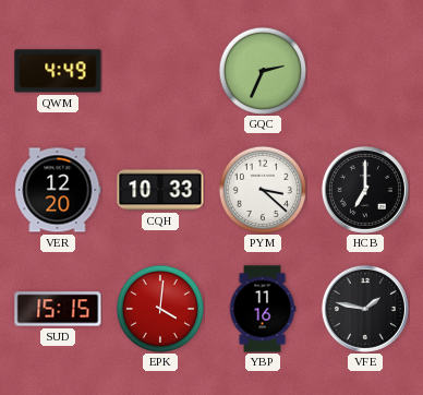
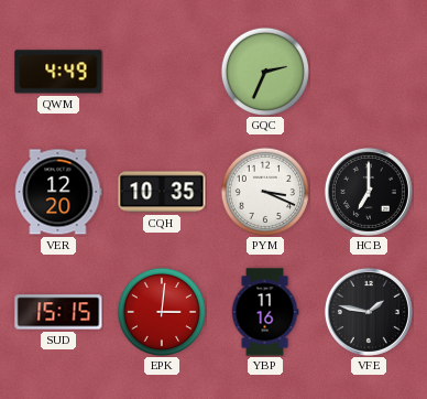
CQH: 10:33 -> 10:35
PYM: 3:22 -> 3:19
EPK: 4:01 -> 3:01
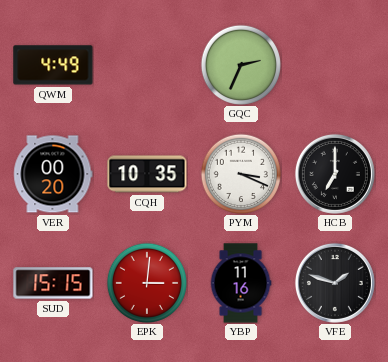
VER: 12:20 -> 00:20
VFE: 1:47 -> 1:48
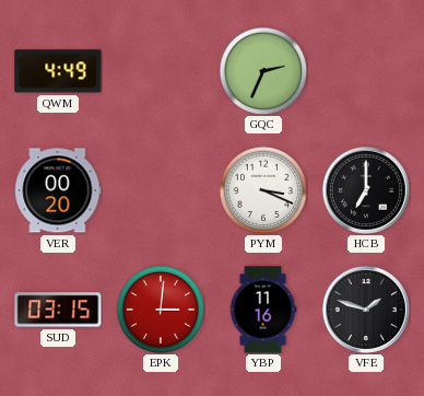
CQH: 10:35 -> none
SUD: 15:15 -> 03:15
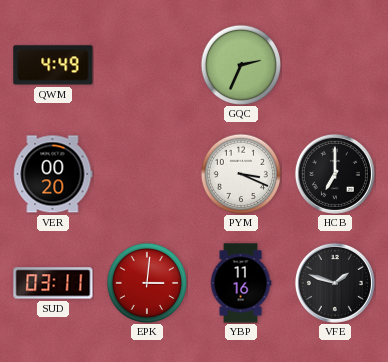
SUD: 03:15 -> 03:11
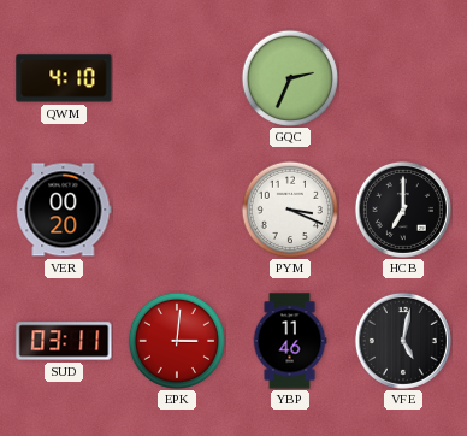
QWM: 4:49 -> 4:10
YBP: 11:16 -> 11:46
VFE: 1:48 -> 5:02
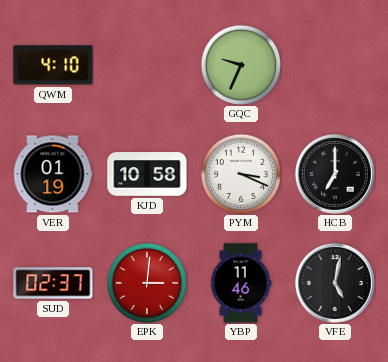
GQC: 2:34 -> 9:34
VER: 00:20 -> 01:19
KJD: none -> 10:58
SUD: 03:11 -> 02:37
